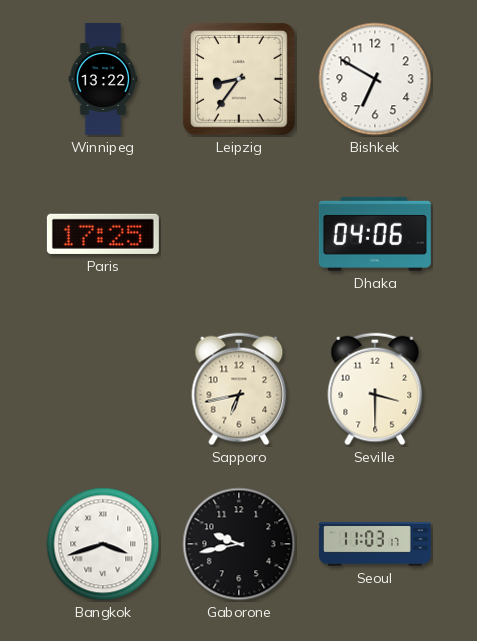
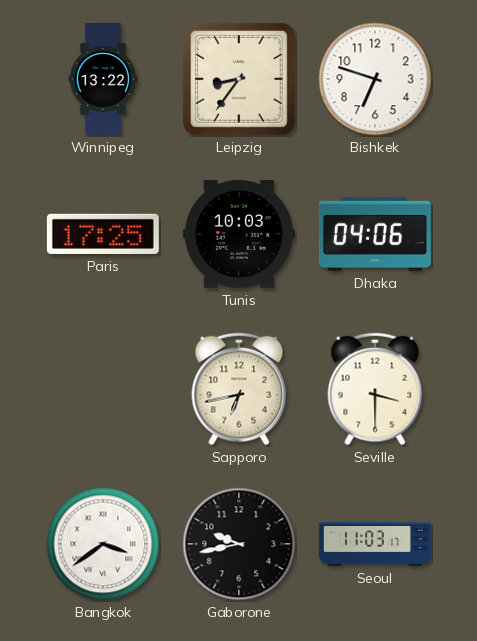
Bishkek: 6:50 -> 6:48
Tunis: none -> 10:03
Bangkok: 3:42 -> 3:39
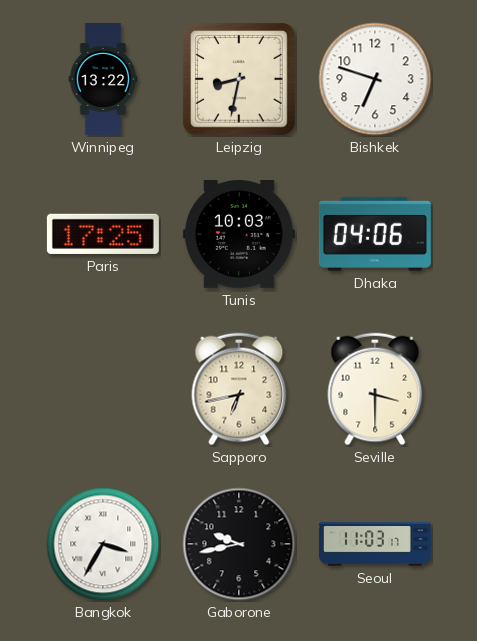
Leipzig: 8:36 -> 8:32
Bangkok: 3:39 -> 3:35
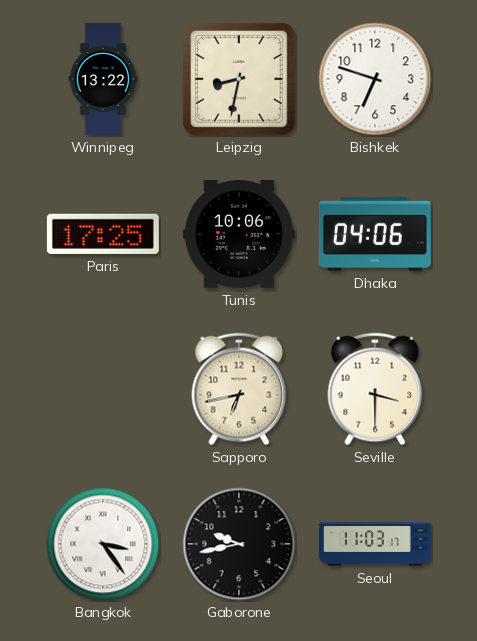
Tunis: 10:03 -> 10:06
Bangkok: 3:35 -> 3:24
